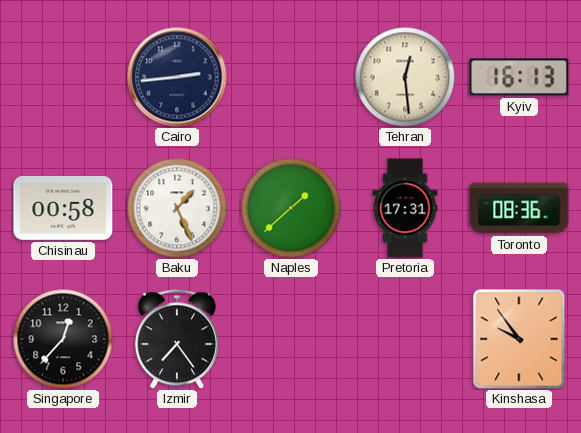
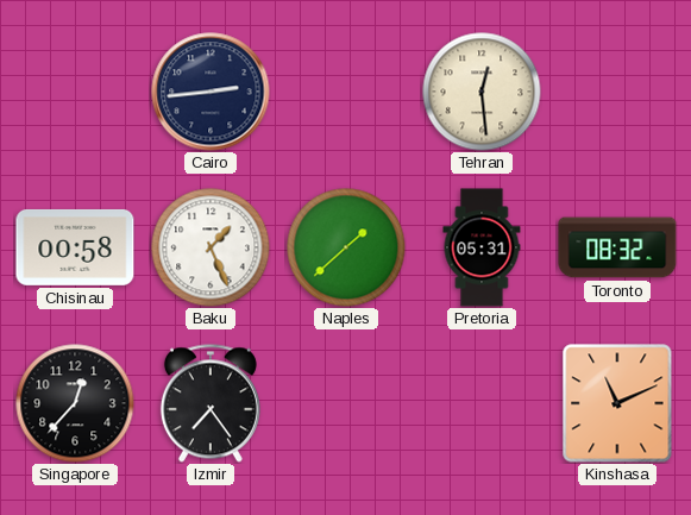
Kyiv: 16:13 -> none
Pretoria: 17:31 -> 05:31
Toronto: 08:36 -> 08:32
Kinshasa: 9:54 -> 11:11
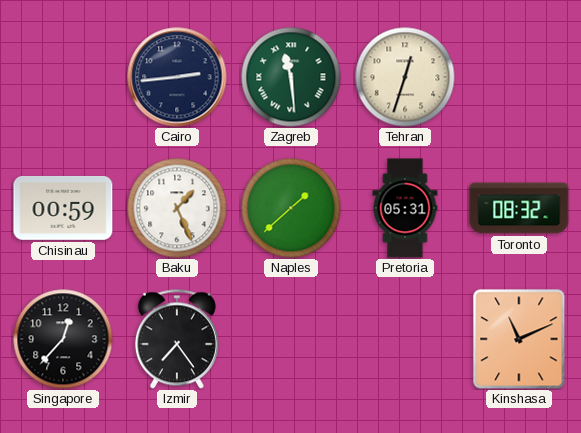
Zagreb: none -> 11:29
Tehran: 12:29 -> 12:33
Chisinau: 00:58 -> 00:59
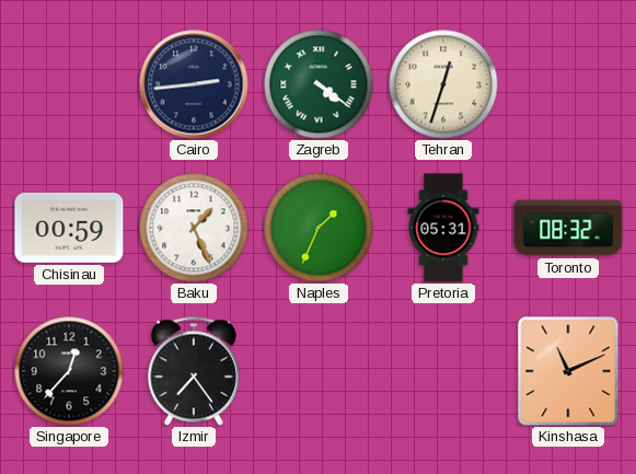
Zagreb: 11:29 -> 4:21
Naples: 1:38 -> 1:34
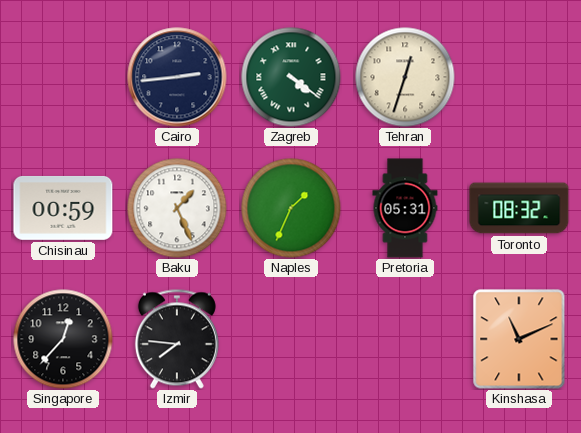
Izmir: 7:24 -> 7:46
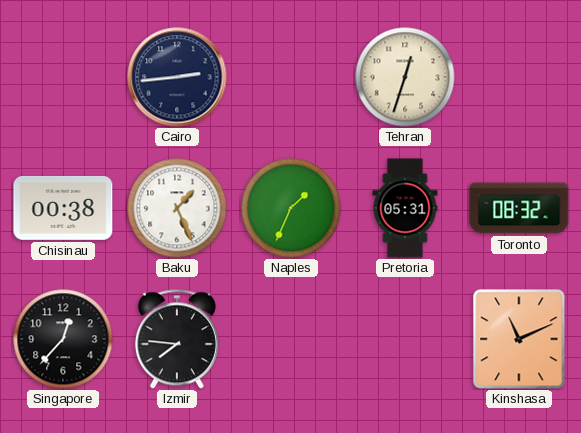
Zagreb: 4:21 -> none
Chisinau: 00:59 -> 00:38
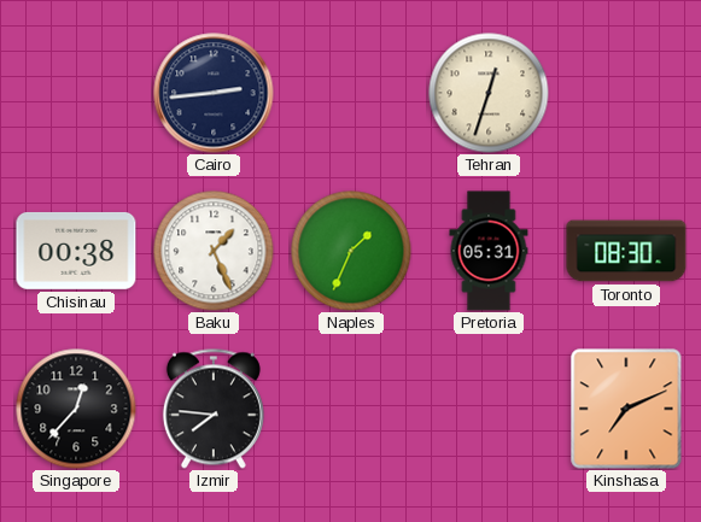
Toronto: 08:32 -> 08:30
Kinshasa: 11:11 -> 7:11
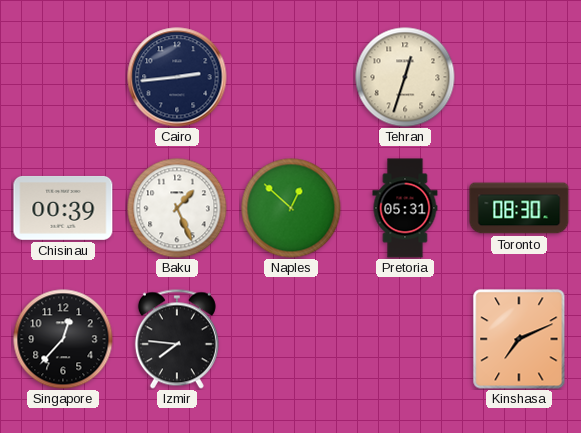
Chisinau: 00:38 -> 00:39
Naples: 1:34 -> 12:52
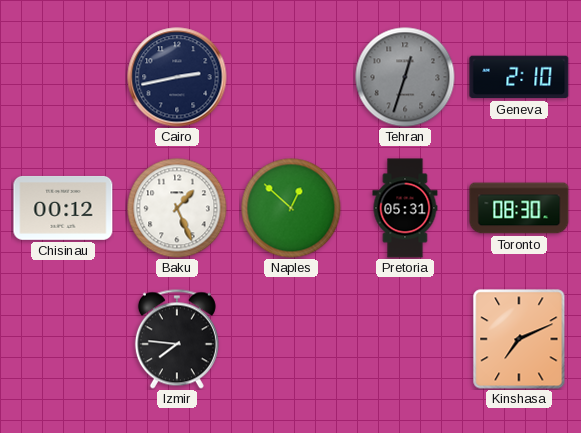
Cairo: 2:44 -> 2:43
Tehran dial: cream -> grey
Geneva: none -> 2:10
Chisinau: 00:39 -> 00:12
Singapore: 12:37 -> none
